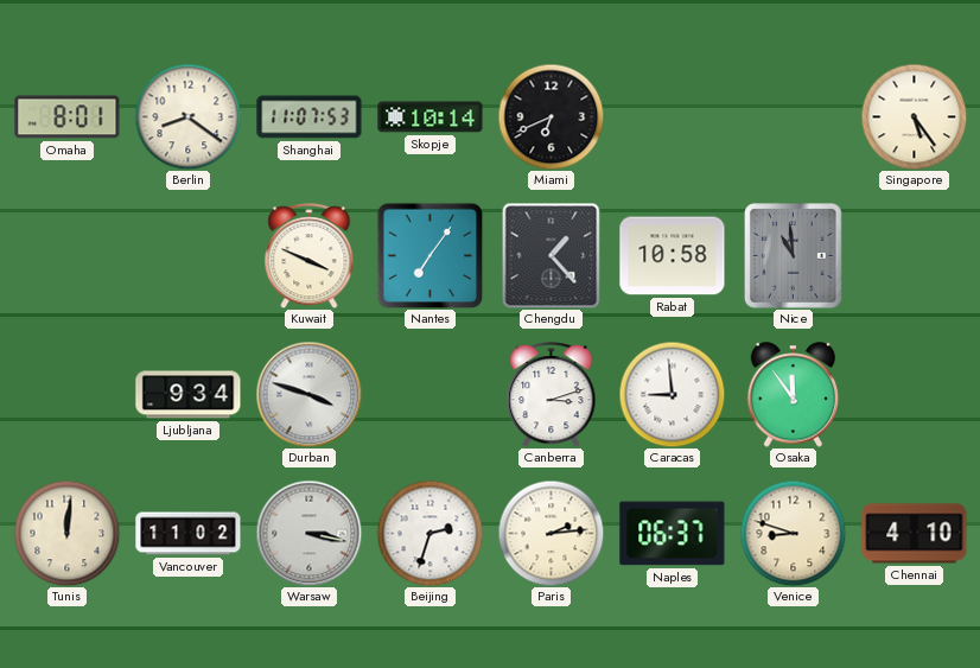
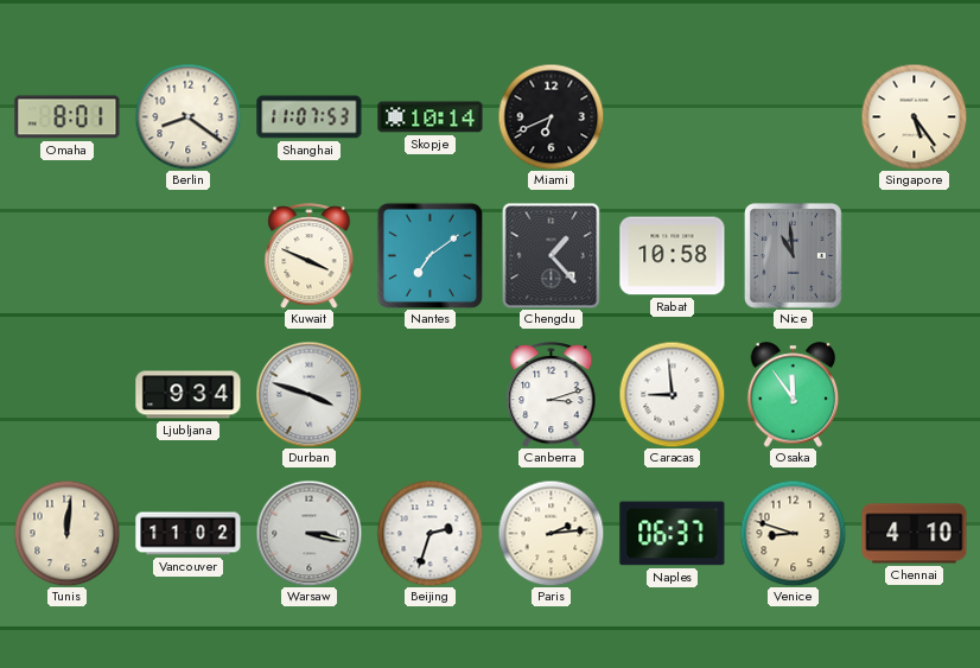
Nantes: 7:06 -> 7:09
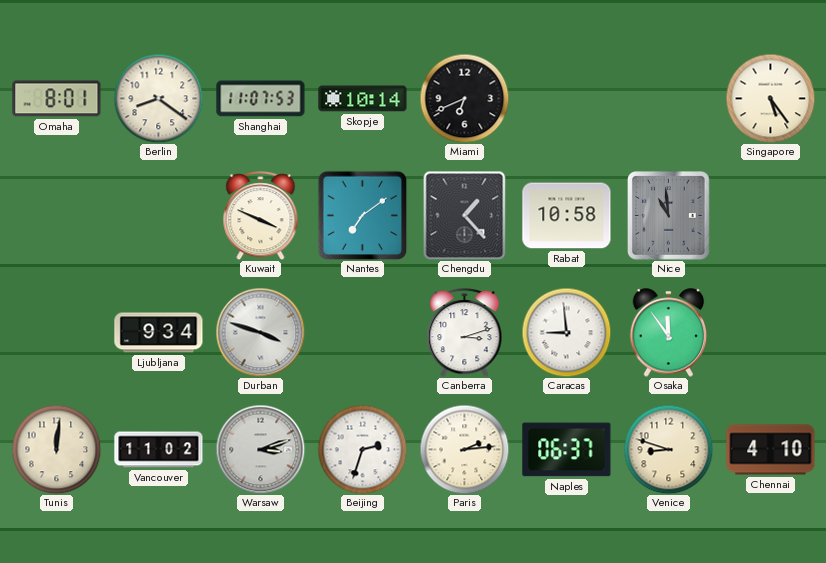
Warsaw: 3:17 -> 3:12
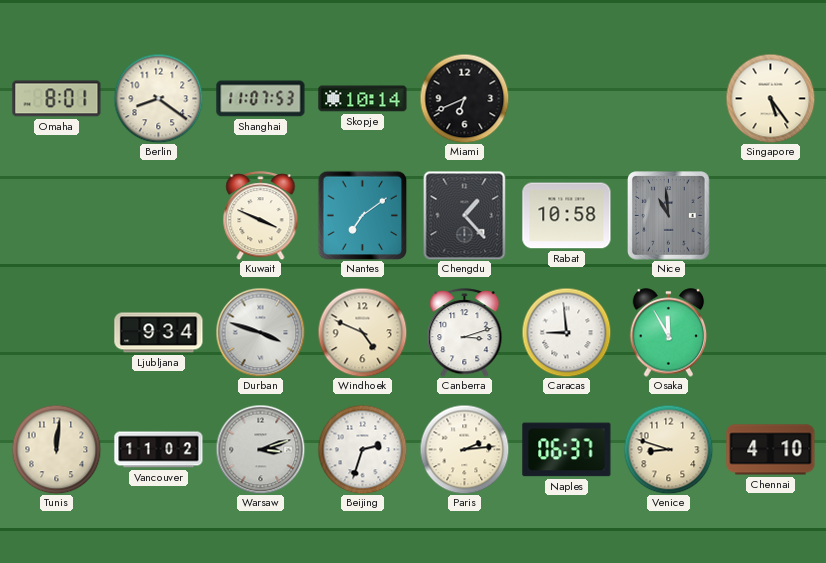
Windhoek: none -> 4:49
Osaka: 11:54 -> 11:55
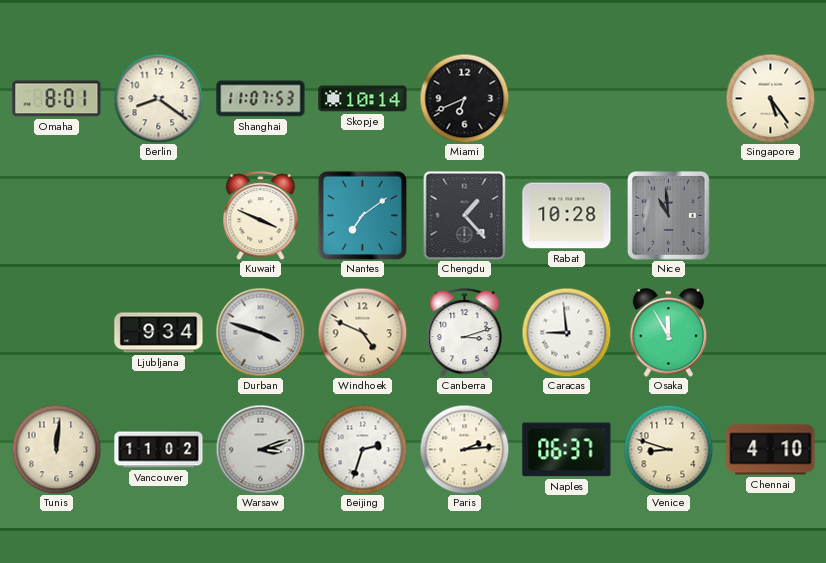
Rabat: 10:58 -> 10:28
